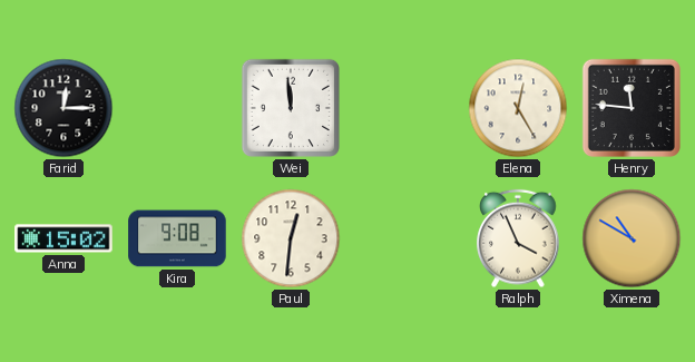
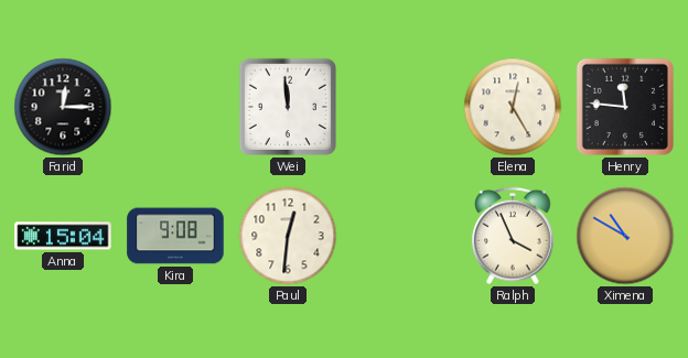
Anna: 15:02 -> 15:04
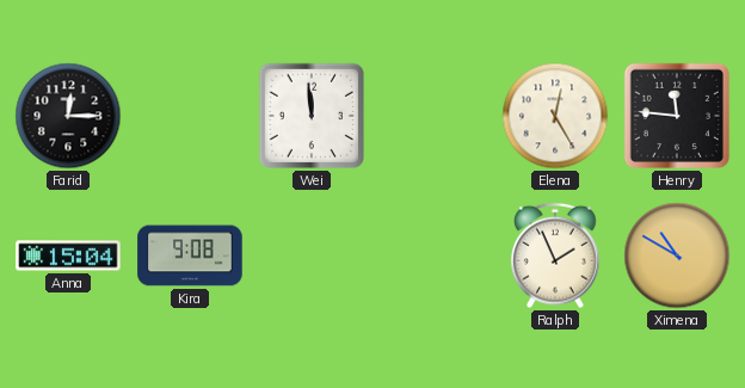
Paul: 12:31 -> none
Ralph: 3:56 -> 1:56
